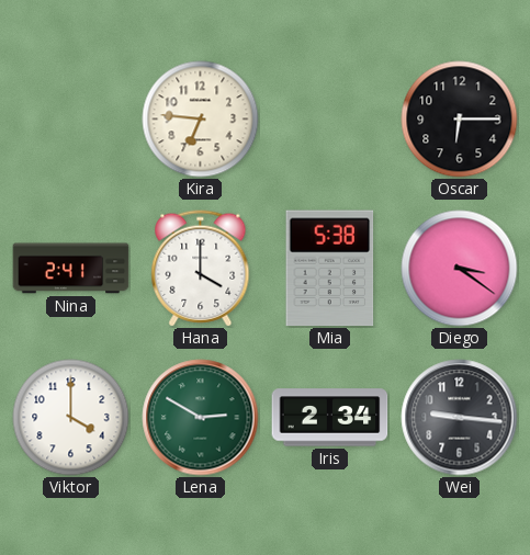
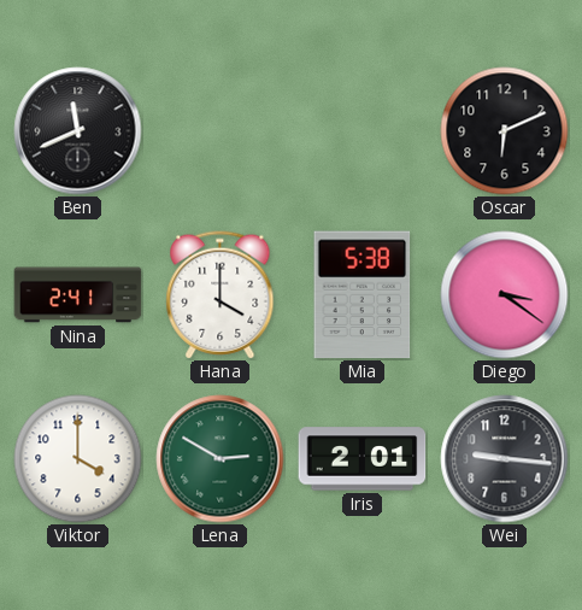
Ben: none -> 11:41
Kira: 6:46 -> none
Oscar: 6:15 -> 6:11
Iris: 2:34 -> 2:01
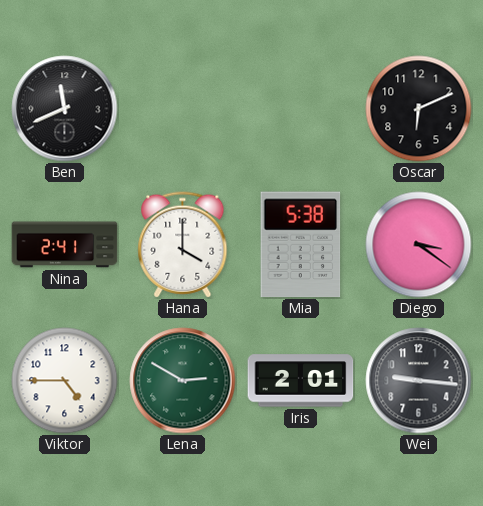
Viktor: 4:00 -> 4:45
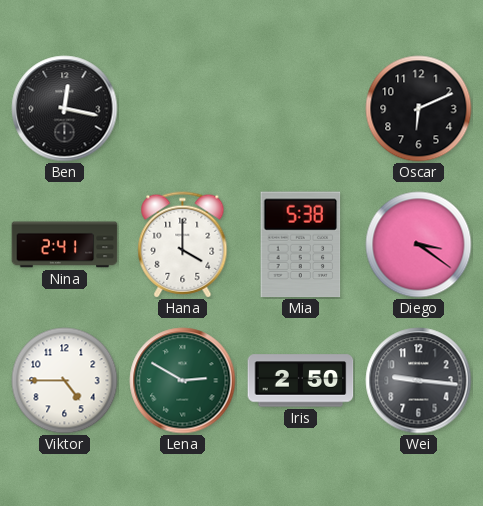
Ben: 11:41 -> 12:17
Iris: 2:01 -> 2:50
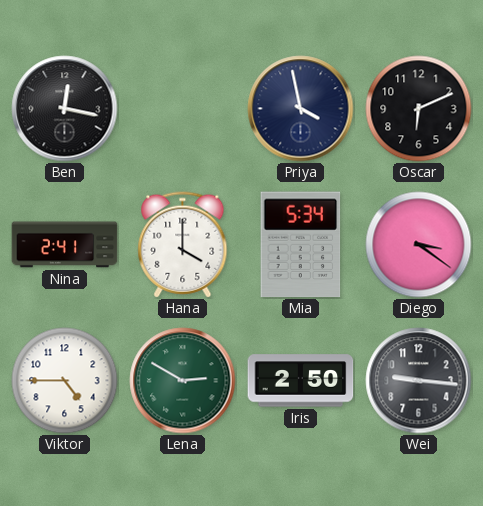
Priya: none -> 3:58
Mia: 5:38 -> 5:34
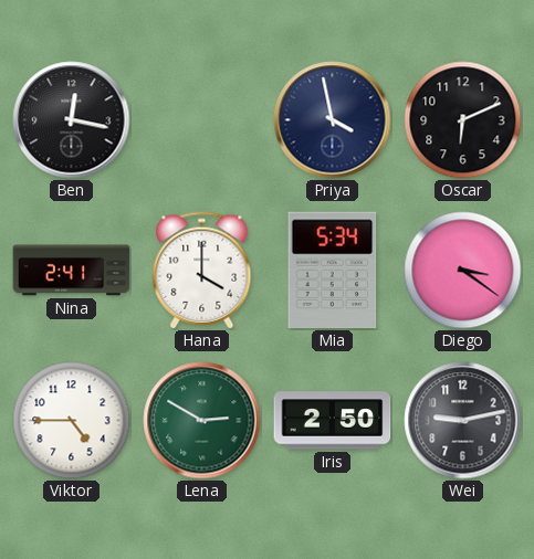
Wei: 9:16 -> 9:13
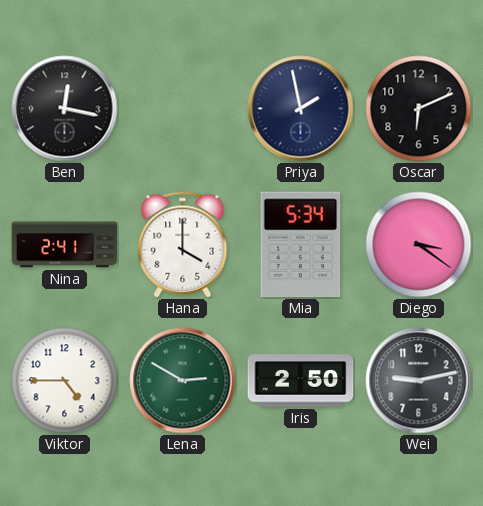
Priya: 3:58 -> 1:58
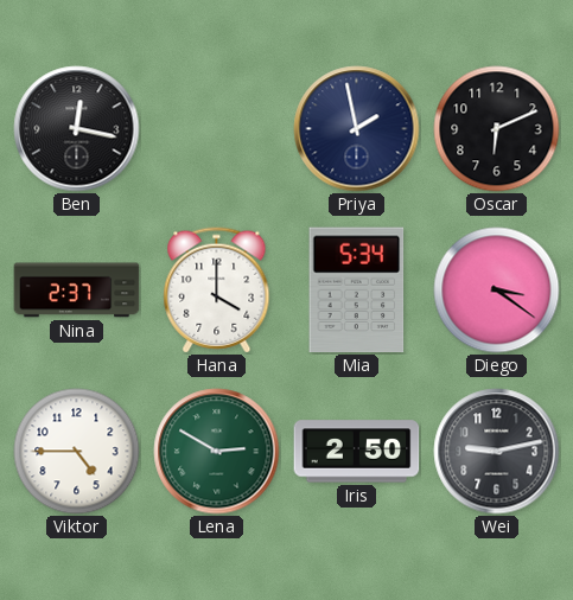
Nina: 2:41 -> 2:37
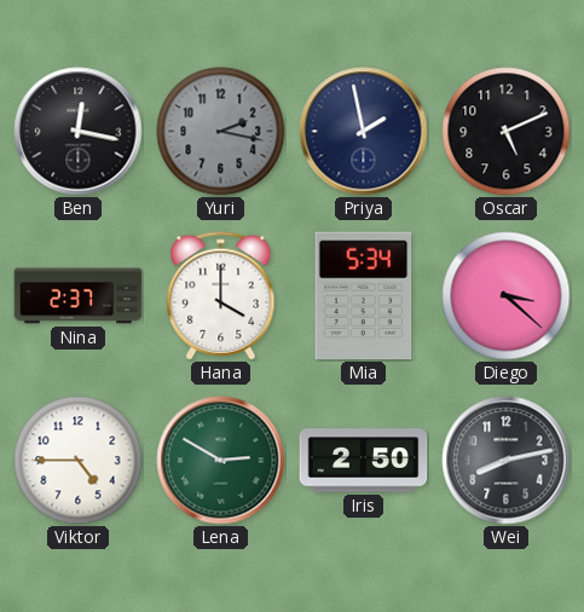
Yuri: none -> 2:17
Oscar: 6:11 -> 5:11
Diego: 3:21 -> 3:22
Wei: 9:13 -> 8:13
